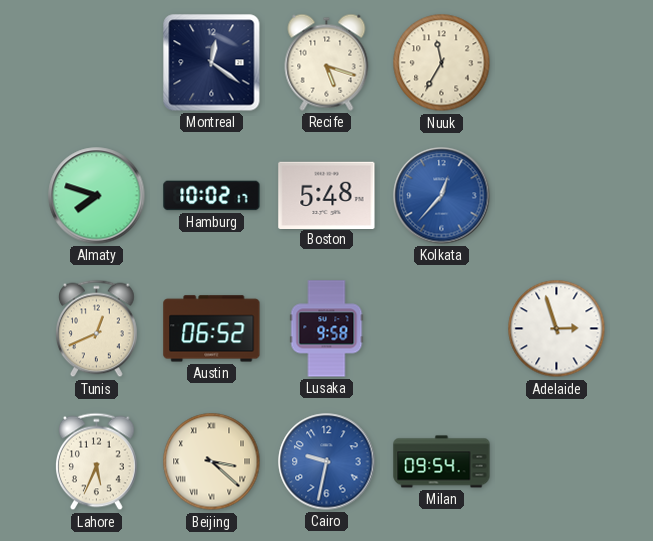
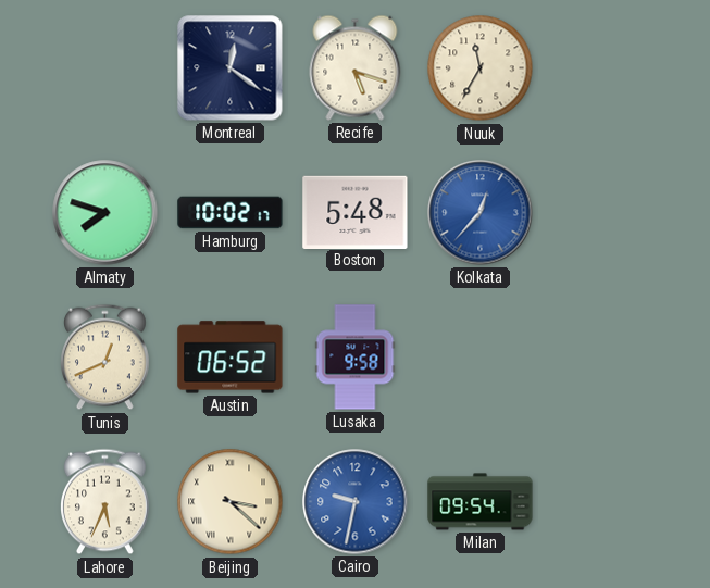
Adelaide: 2:57 -> none
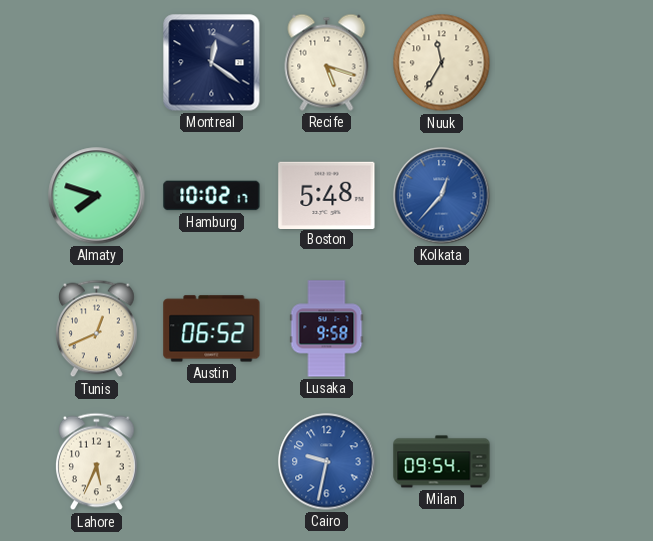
Beijing: 3:22 -> none
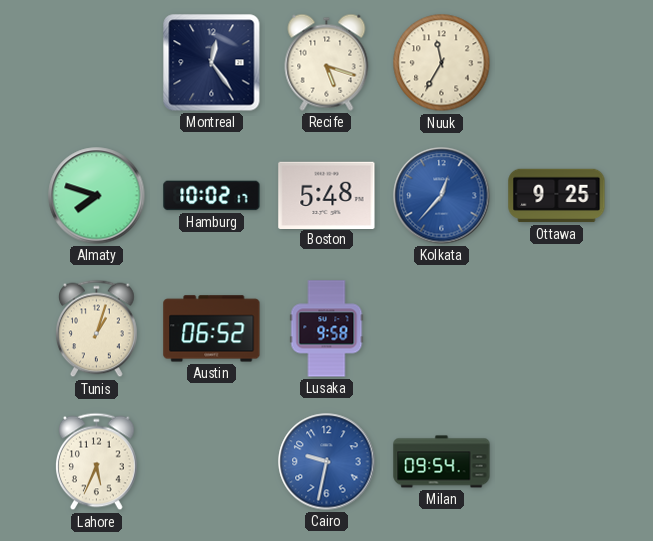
Montreal: 12:21 -> 12:24
Ottawa: none -> 9:25
Tunis: 12:41 -> 1:03
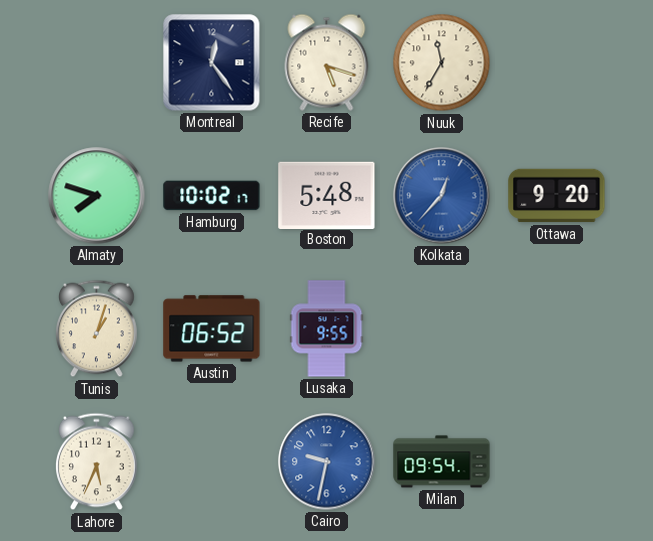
Ottawa: 9:25 -> 9:20
Lusaka: 9:58 -> 9:55
